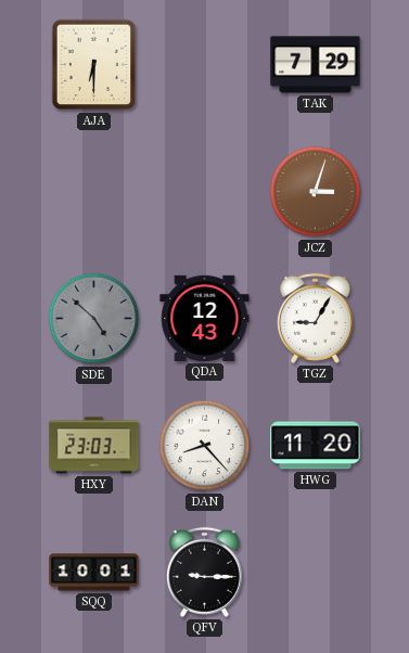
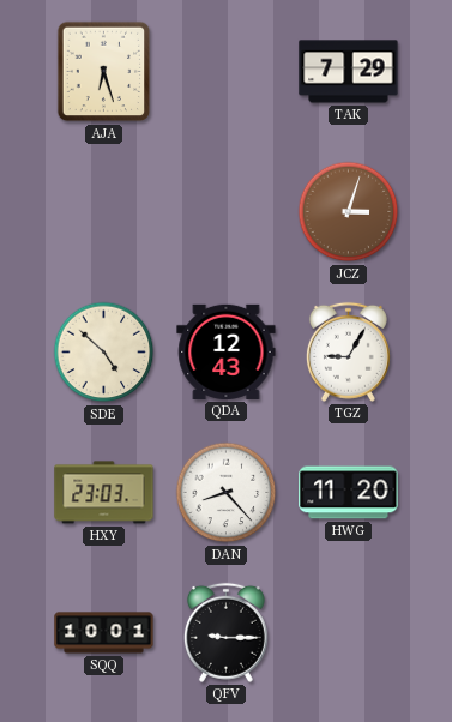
AJA: 6:30 -> 6:27
SDE dial: grey -> cream
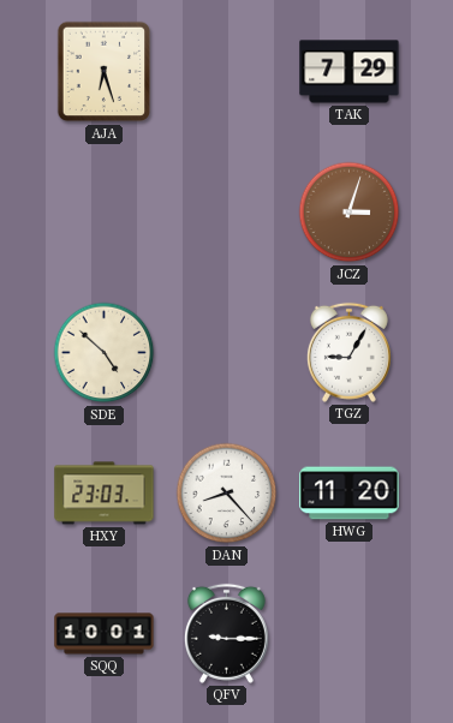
QDA: 12:43 -> none
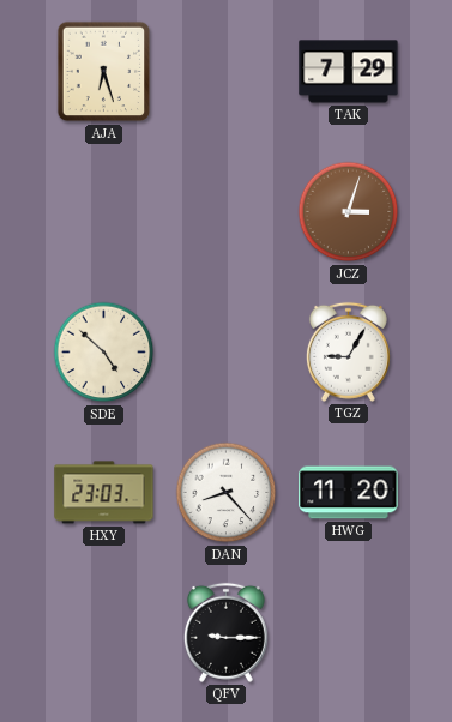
SQQ: 10:01 -> none
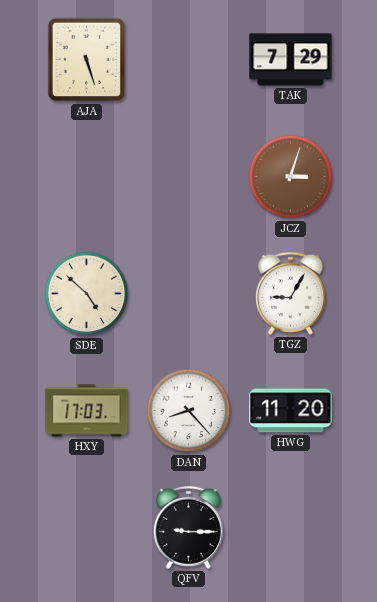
AJA: 6:27 -> 5:27
HXY: 23:03 -> 17:03
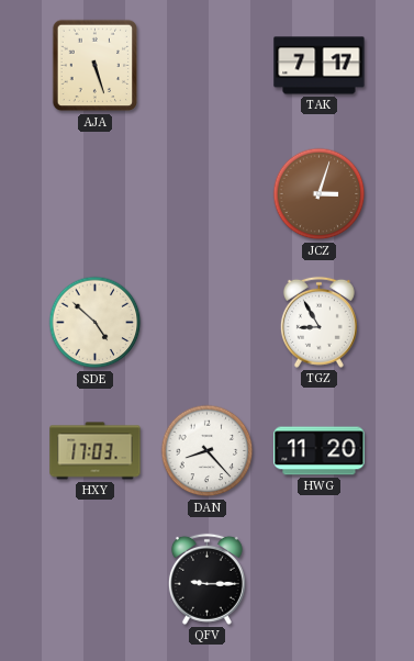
TAK: 7:29 -> 7:17
TGZ: 9:05 -> 8:55
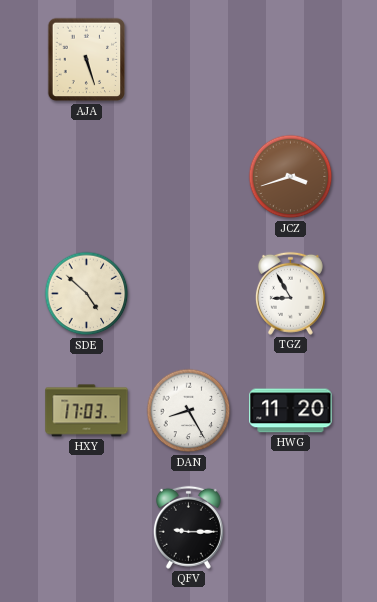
TAK: 7:17 -> none
JCZ: 3:03 -> 3:42
DAN: 8:23 -> 8:25
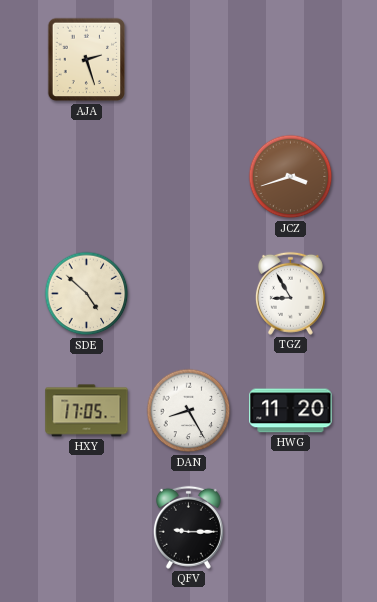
AJA: 5:27 -> 2:27
HXY: 17:03 -> 17:05
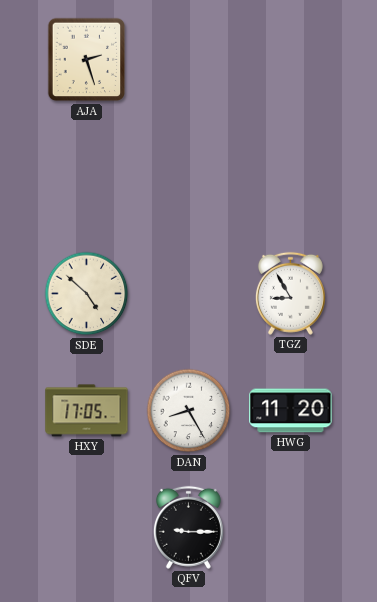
JCZ: 3:42 -> none
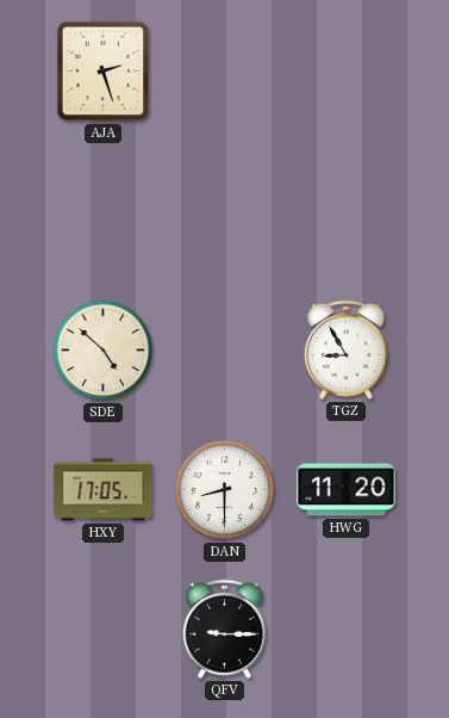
DAN: 8:25 -> 8:30
